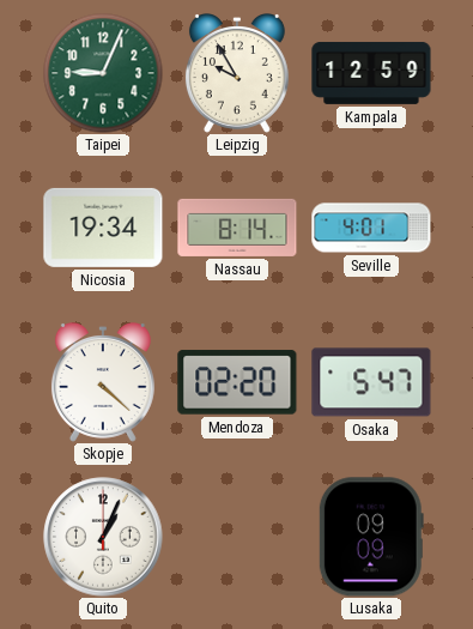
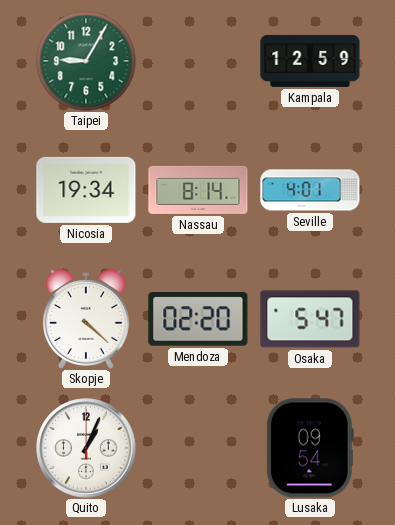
Taipei: 9:04 -> 9:05
Leipzig: 9:55 -> none
Lusaka: 09:09 -> 09:54
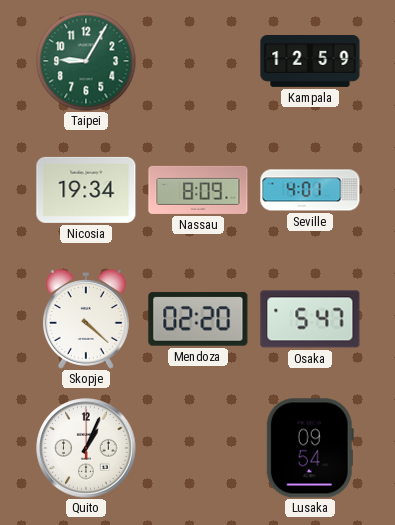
Nassau: 8:14 -> 8:09
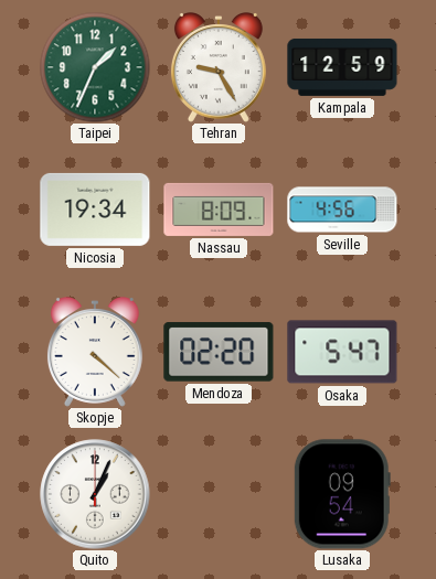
Taipei: 9:05 -> 1:34
Tehran: none -> 9:25
Seville: 4:01 -> 4:56
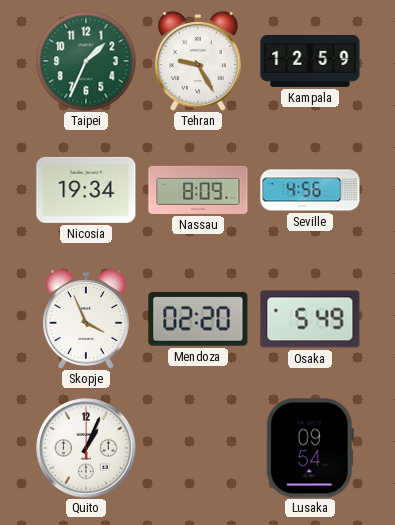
Skopje: 4:22 -> 3:56
Osaka: 5:47 -> 5:49
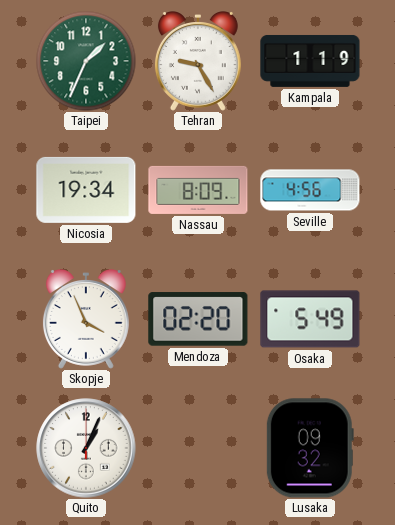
Kampala: 12:59 -> 1:19
Lusaka: 09:54 -> 09:32
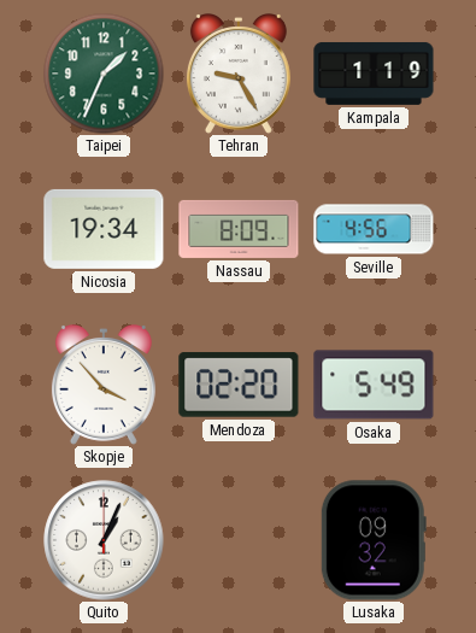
Skopje: 3:56 -> 3:53
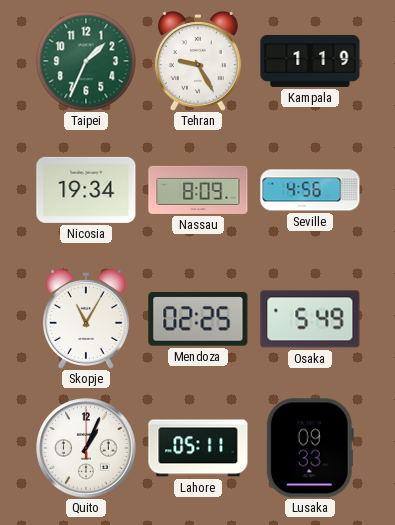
Skopje: 3:53 -> 11:05
Mendoza: 02:20 -> 02:25
Lahore: none -> 05:11
Lusaka: 09:32 -> 09:33
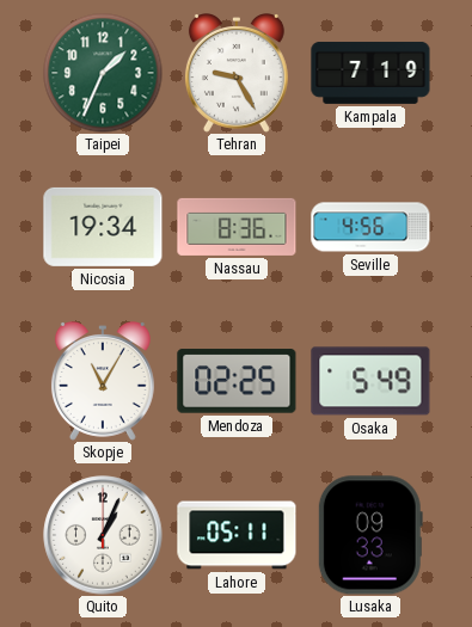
Kampala: 1:19 -> 7:19
Nassau: 8:09 -> 8:36
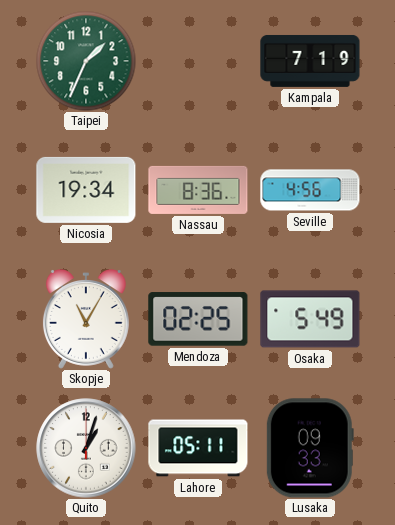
Tehran: 9:25 -> none
Quito: 1:04 -> 1:03
